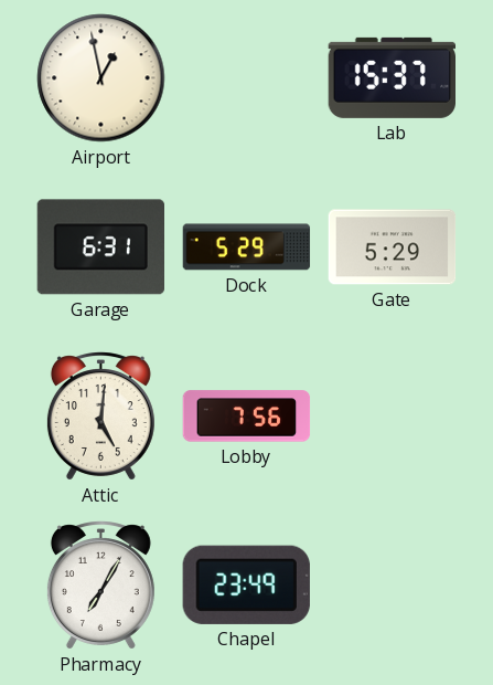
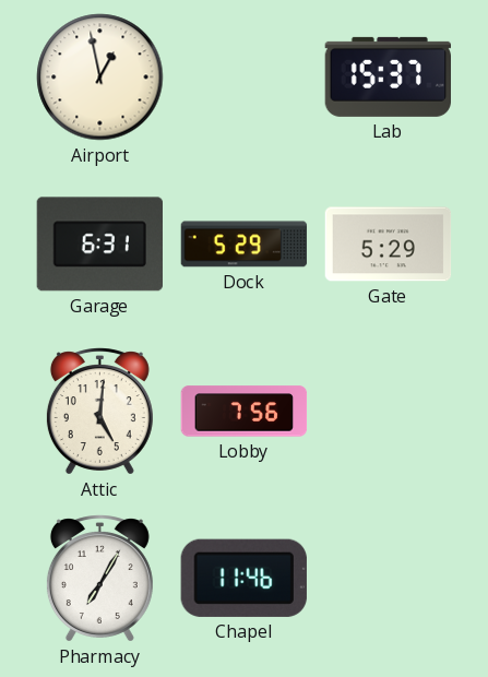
Chapel: 23:49 -> 11:46
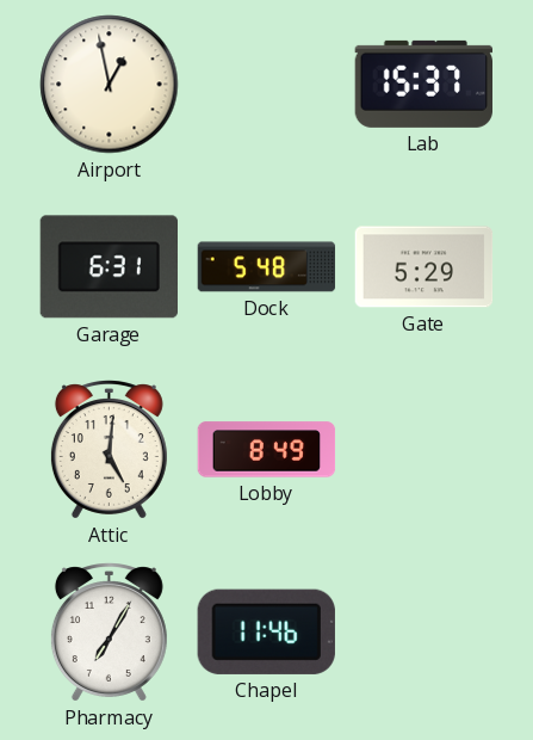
Dock: 5:29 -> 5:48
Lobby: 7:56 -> 8:49
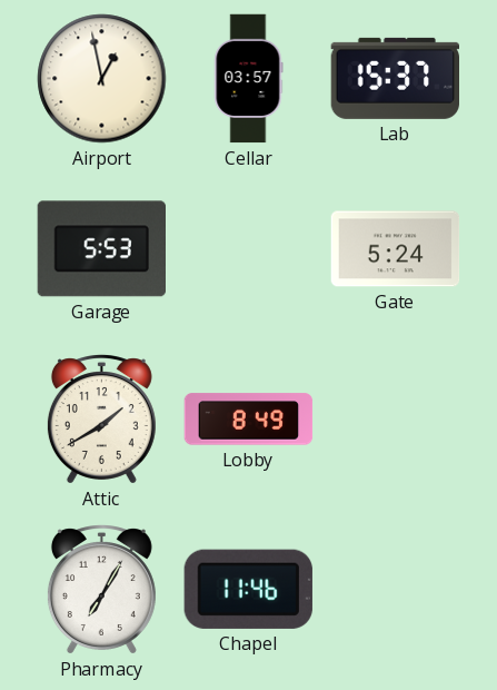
Cellar: none -> 03:57
Garage: 6:31 -> 5:53
Dock: 5:48 -> none
Gate: 5:29 -> 5:24
Attic: 5:01 -> 1:40
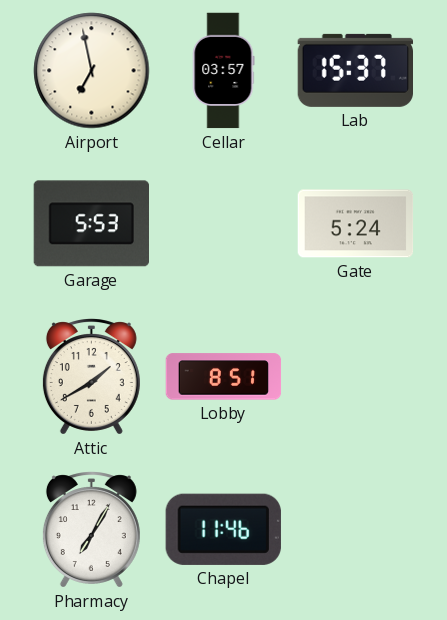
Airport: 12:58 -> 6:58
Lobby: 8:49 -> 8:51
